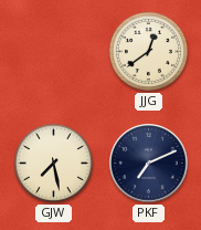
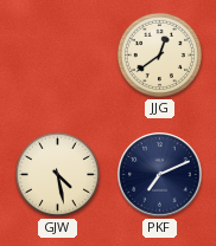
GJW: 7:28 -> 4:28
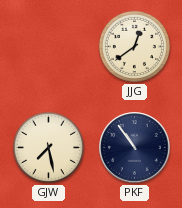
GJW: 4:28 -> 7:28
PKF: 7:11 -> 10:54
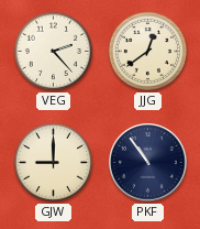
VEG: none -> 2:23
GJW: 7:28 -> 9:00
